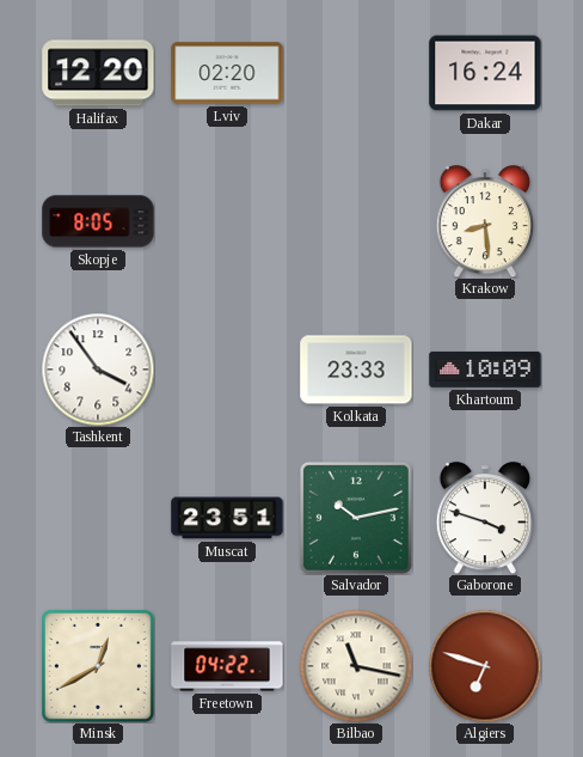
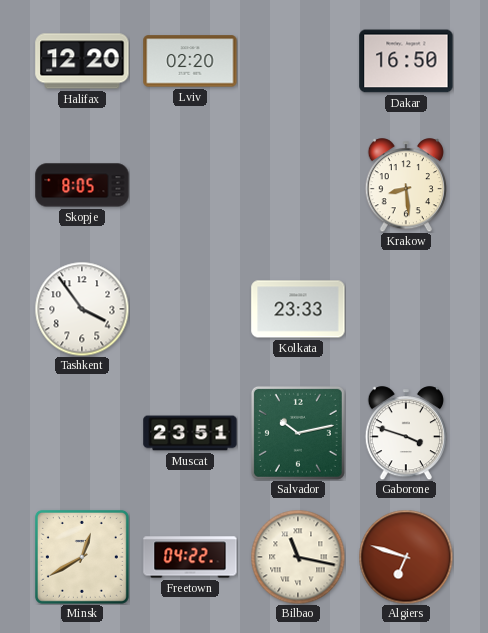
Dakar: 16:24 -> 16:50
Khartoum: 10:09 -> none
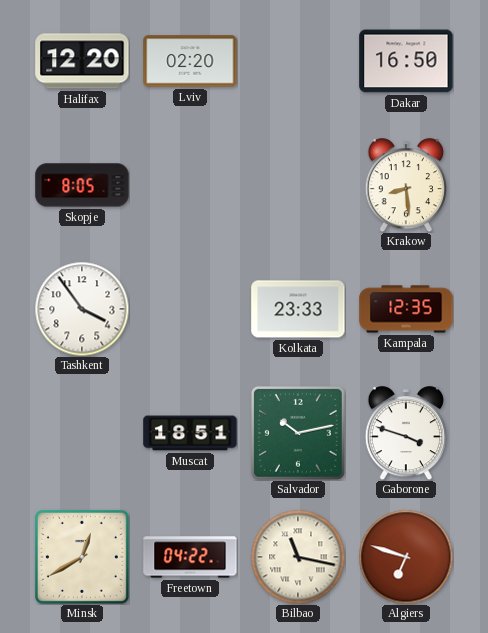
Kampala: none -> 12:35
Muscat: 23:51 -> 18:51
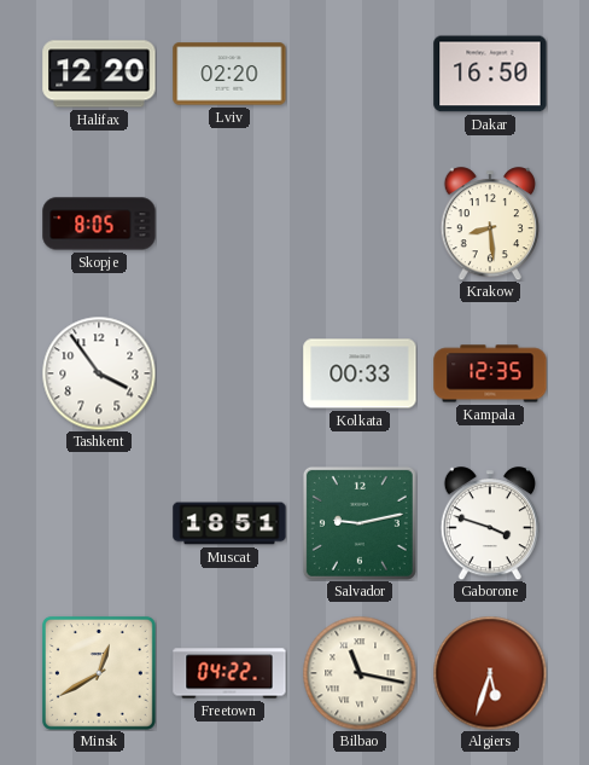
Kolkata: 23:33 -> 00:33
Salvador: 10:13 -> 9:13
Algiers: 6:48 -> 5:33
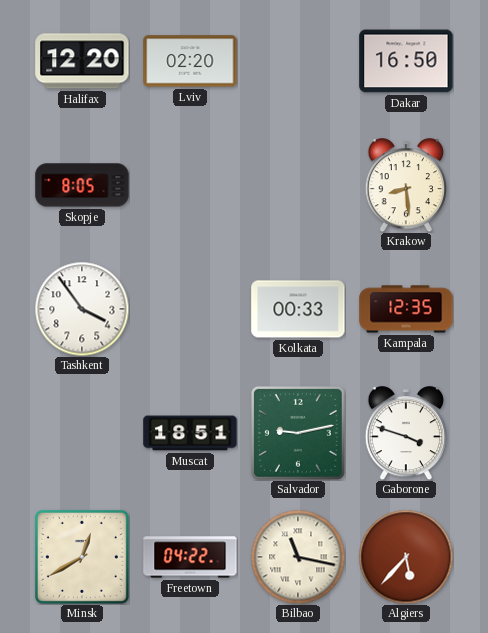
Algiers: 5:33 -> 5:37
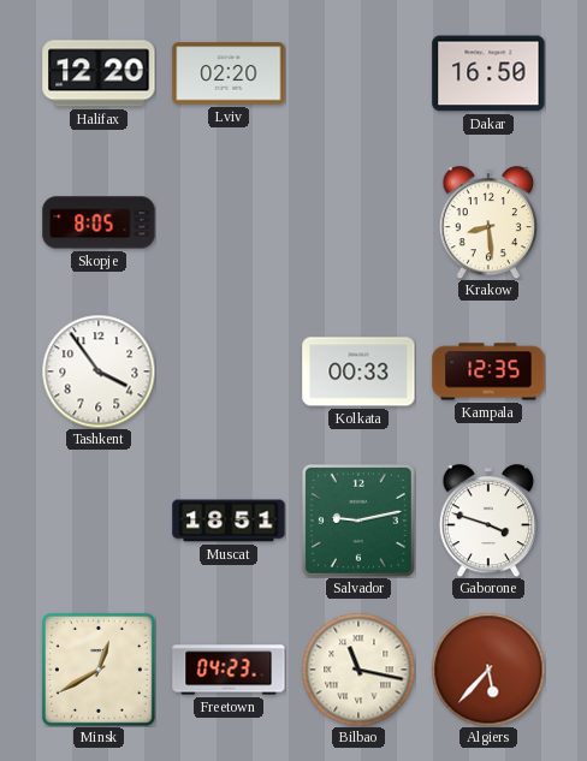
Freetown: 04:22 -> 04:23
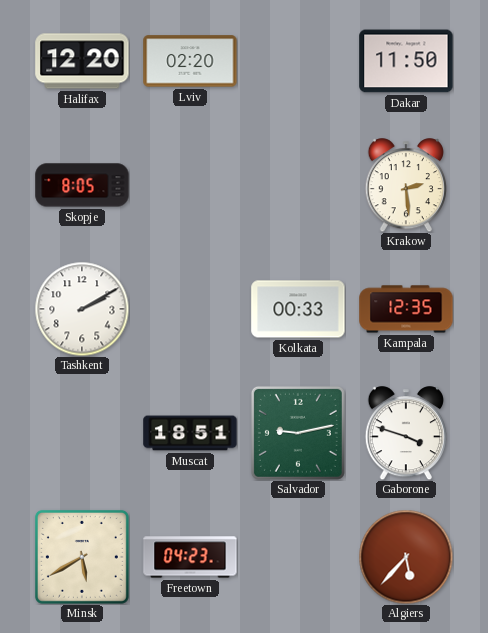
Dakar: 16:50 -> 11:50
Krakow: 8:29 -> 2:29
Tashkent: 3:54 -> 2:10
Minsk: 12:40 -> 5:40
Bilbao: 11:17 -> none
